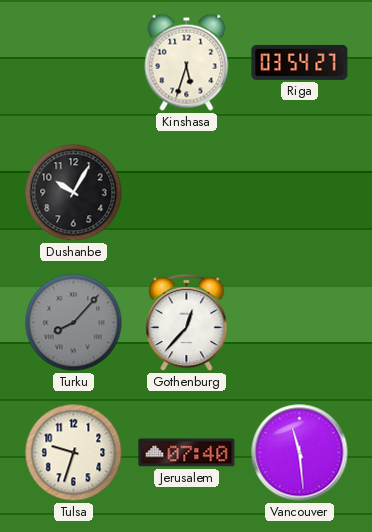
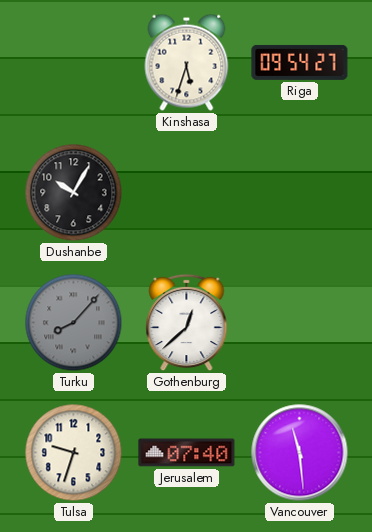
Riga: 03:54 -> 09:54
Gothenburg: 12:37 -> 12:38
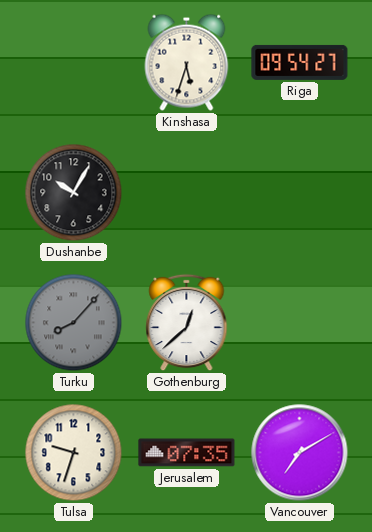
Jerusalem: 07:40 -> 07:35
Vancouver: 11:29 -> 7:10
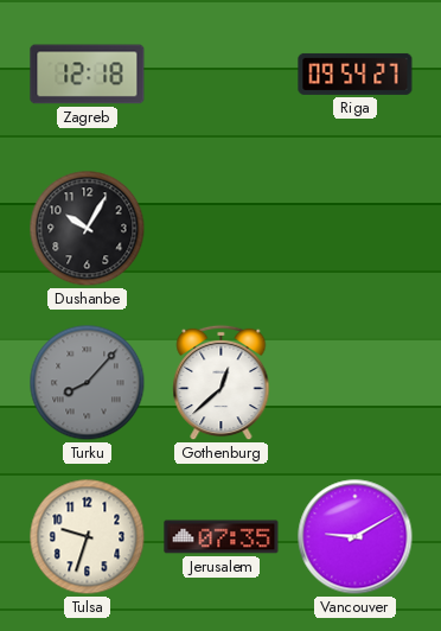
Zagreb: none -> 12:18
Kinshasa: 5:33 -> none
Vancouver: 7:10 -> 9:10
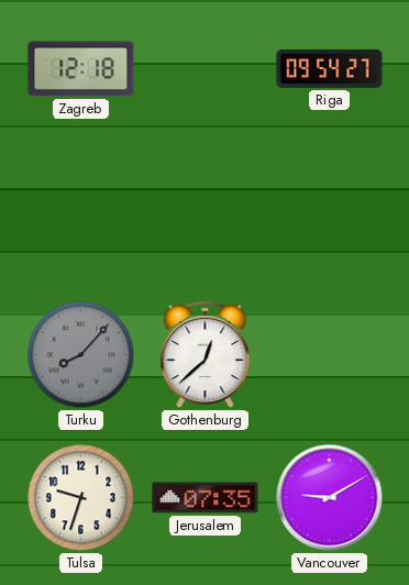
Dushanbe: 10:05 -> none
